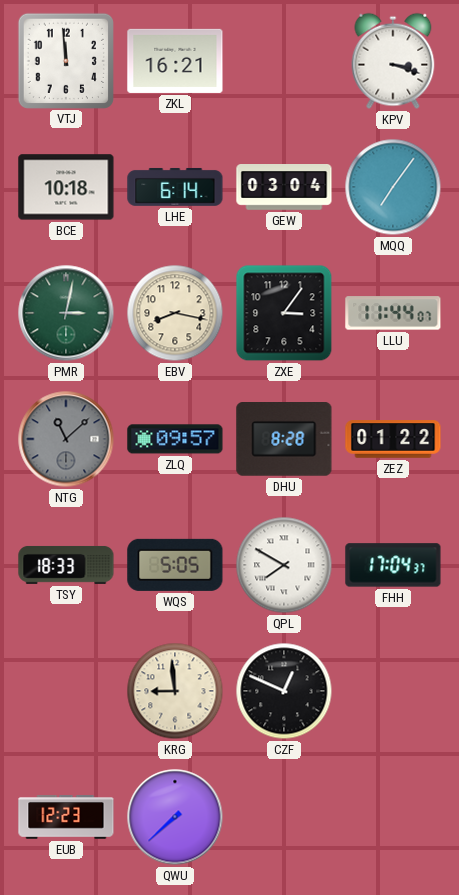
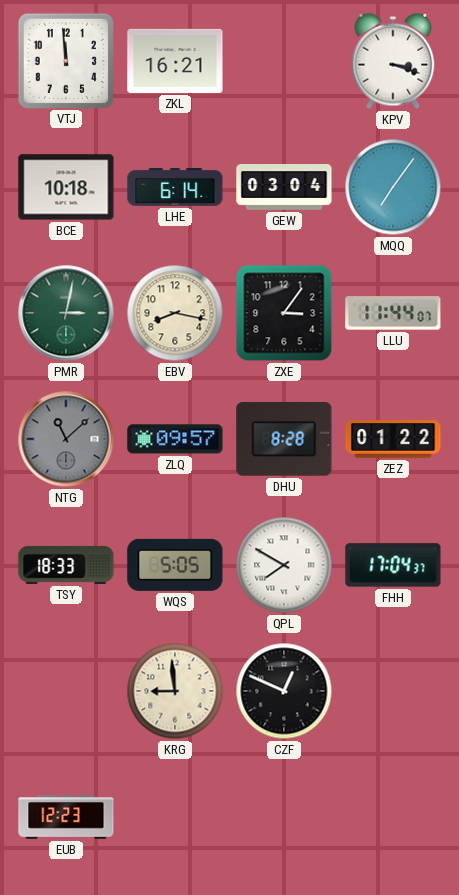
QWU: 7:38 -> none
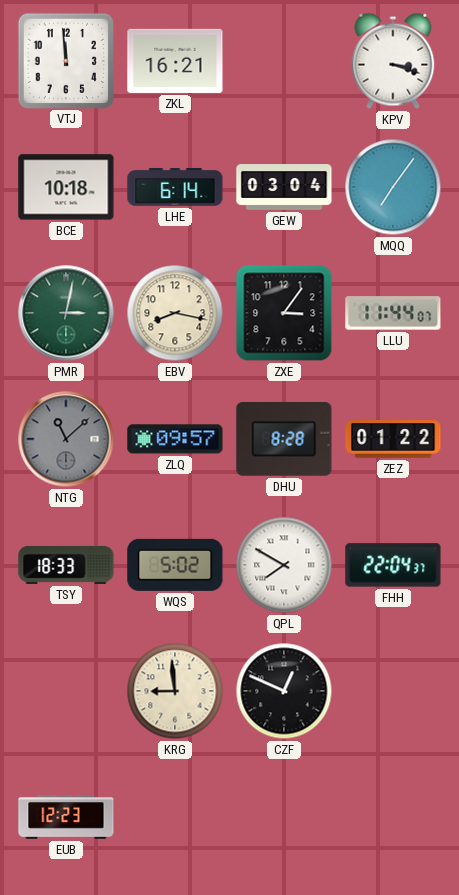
WQS: 5:05 -> 5:02
FHH: 17:04 -> 22:04
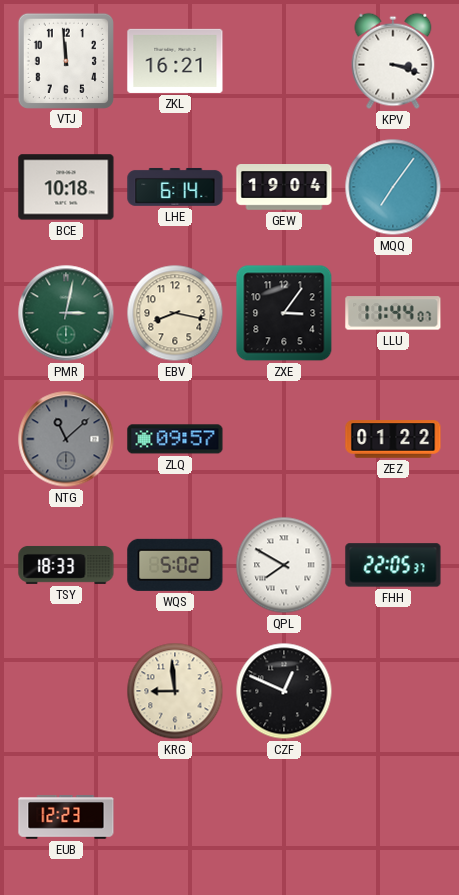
GEW: 03:04 -> 19:04
DHU: 8:28 -> none
FHH: 22:04 -> 22:05
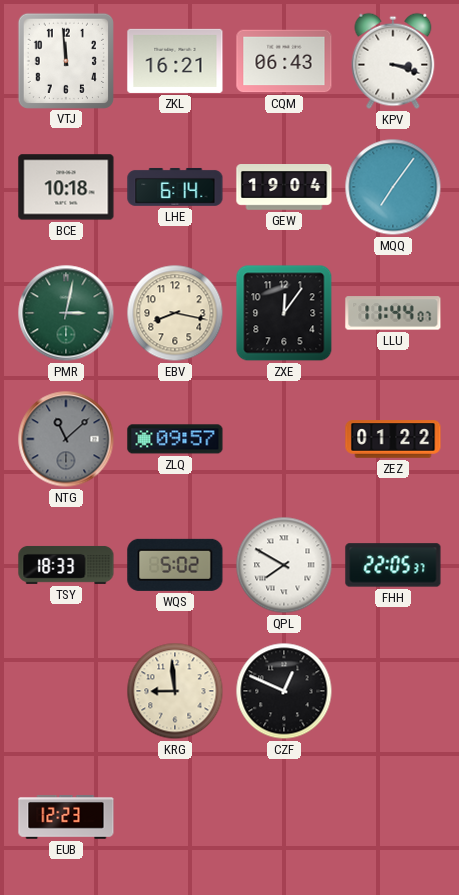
CQM: none -> 06:43
ZXE: 3:06 -> 12:06
